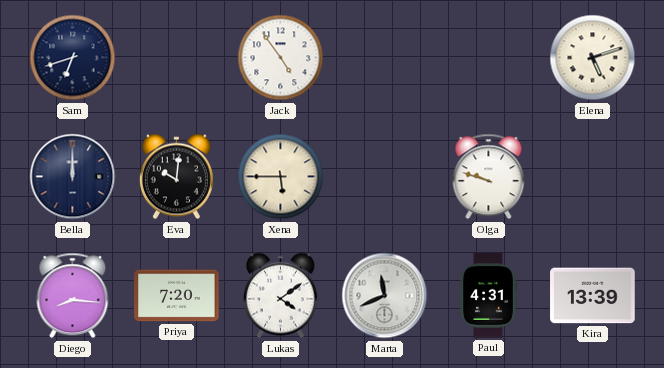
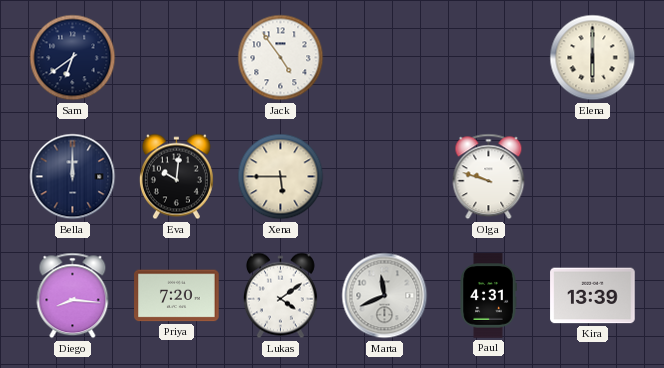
Sam: 6:42 -> 6:39
Elena: 5:12 -> 6:00
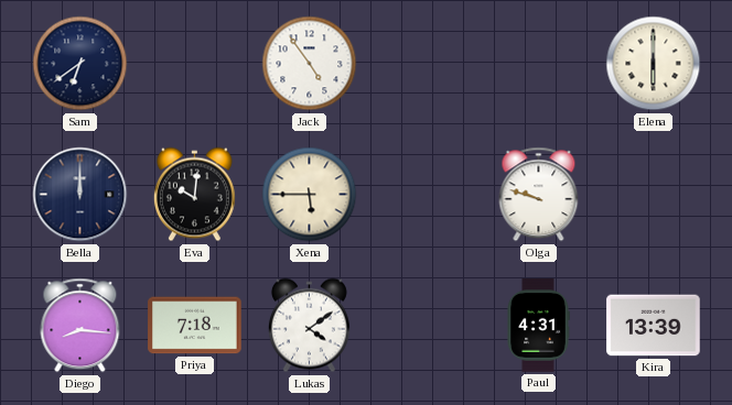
Priya: 7:20 -> 7:18
Marta: 11:41 -> none
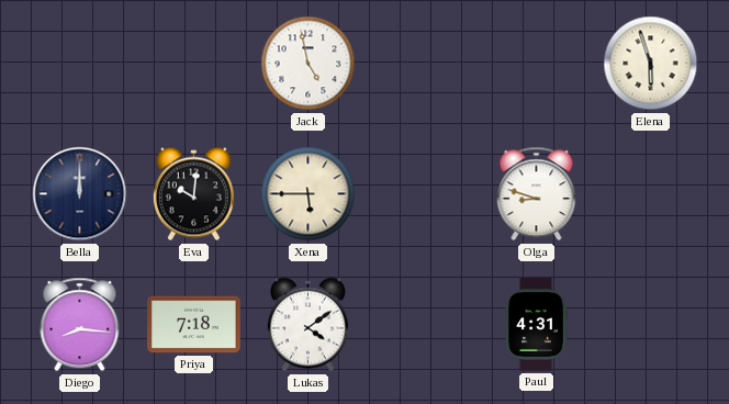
Sam: 6:39 -> none
Jack: 4:54 -> 4:58
Elena: 6:00 -> 5:57
Olga: 9:48 -> 8:48
Kira: 13:39 -> none
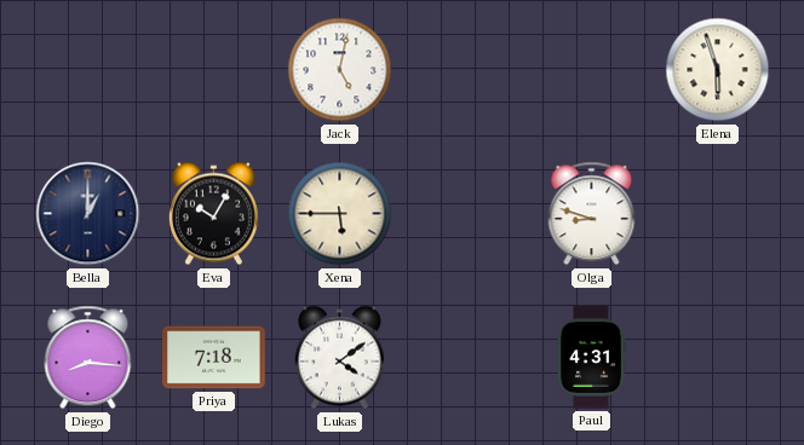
Jack: 4:58 -> 5:02
Bella: 12:00 -> 1:00
Eva: 10:01 -> 10:05
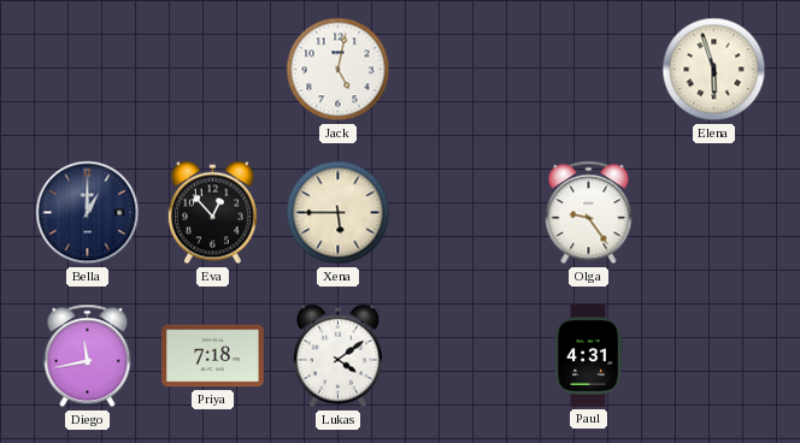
Eva: 10:05 -> 12:53
Olga: 8:48 -> 9:24
Diego: 8:16 -> 11:43
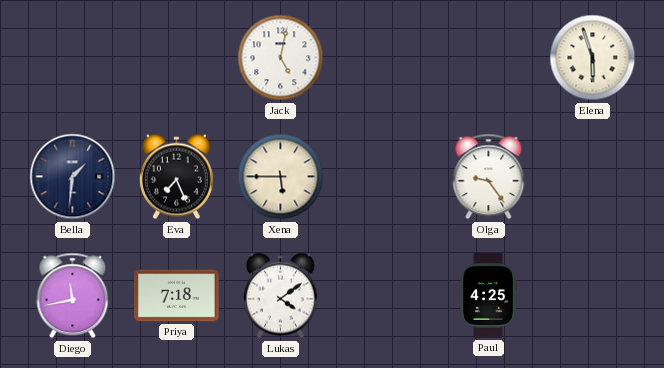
Bella: 1:00 -> 1:31
Eva: 12:53 -> 7:26
Paul: 4:31 -> 4:25
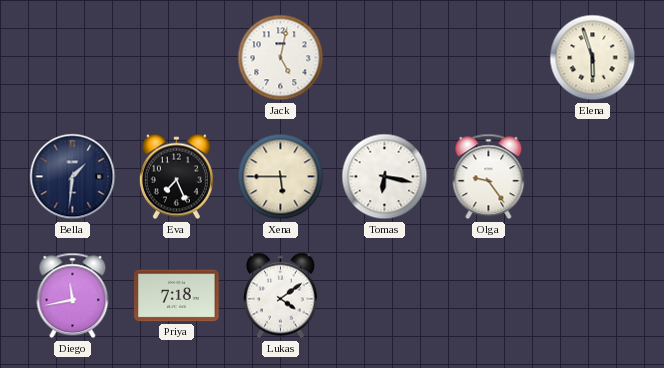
Tomas: none -> 6:17
Paul: 4:25 -> none
